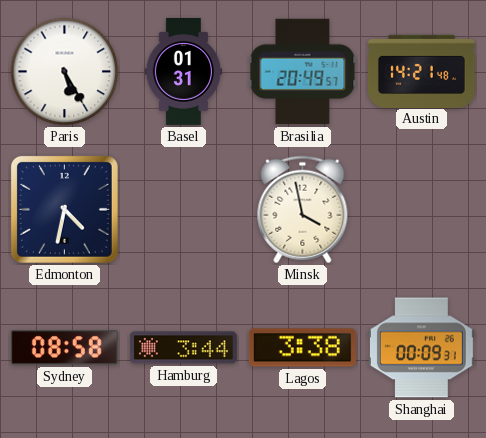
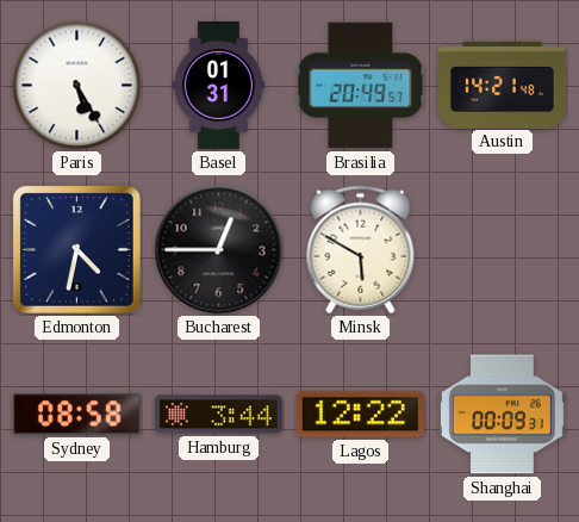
Bucharest: none -> 12:45
Minsk: 3:58 -> 5:50
Lagos: 3:38 -> 12:22
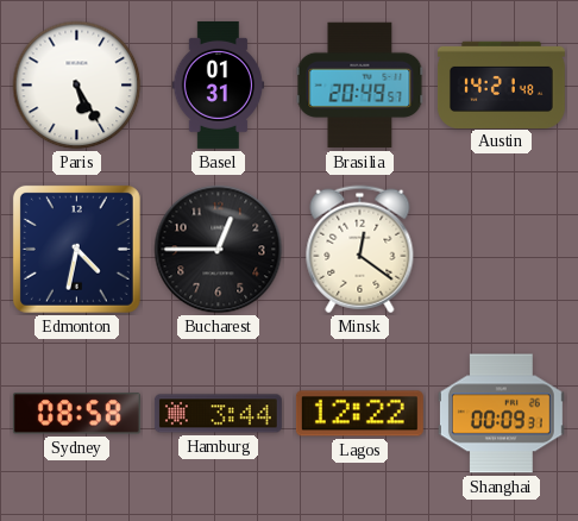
Minsk: 5:50 -> 12:21
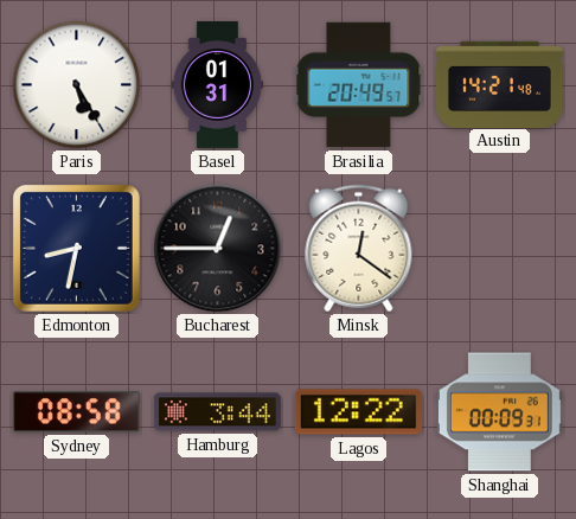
Edmonton: 4:32 -> 8:32
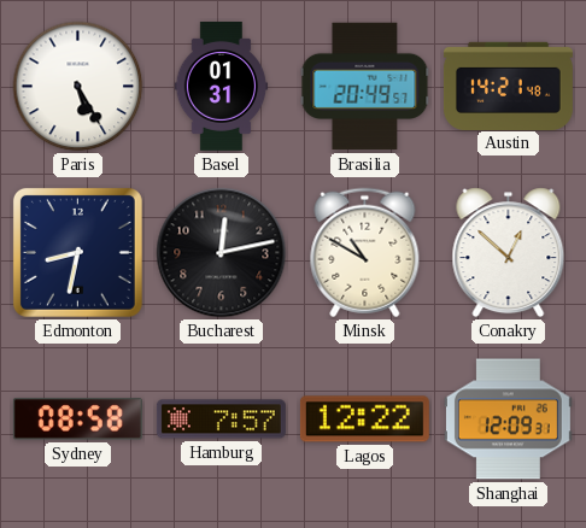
Bucharest: 12:45 -> 12:13
Minsk: 12:21 -> 10:50
Conakry: none -> 12:52
Hamburg: 3:44 -> 7:57
Shanghai: 00:09 -> 12:09
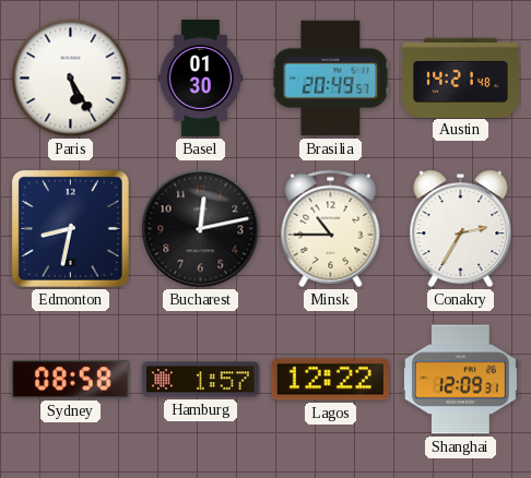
Basel: 01:31 -> 01:30
Minsk: 10:50 -> 10:45
Conakry: 12:52 -> 2:35
Hamburg: 7:57 -> 1:57
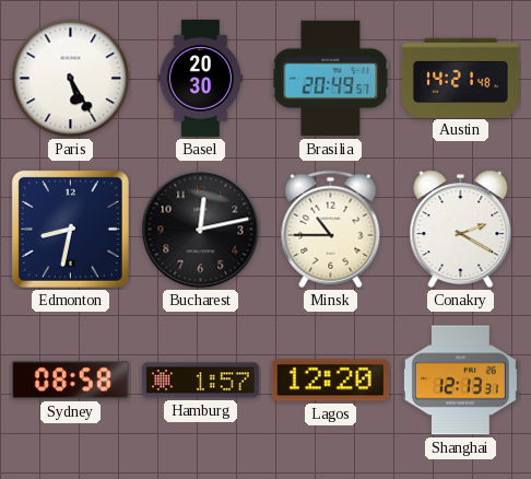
Basel: 01:30 -> 20:30
Conakry: 2:35 -> 2:20
Lagos: 12:22 -> 12:20
Shanghai: 12:09 -> 12:13
